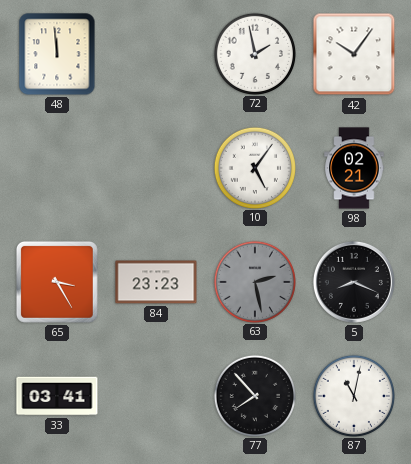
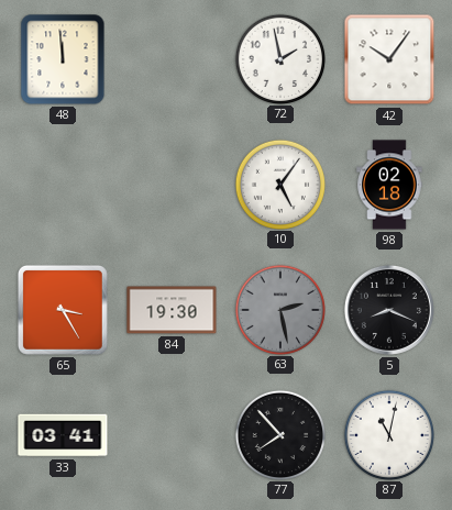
98: 02:21 -> 02:18
84: 23:23 -> 19:30
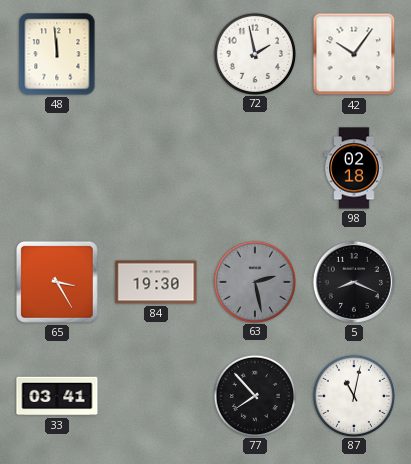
10: 5:06 -> none
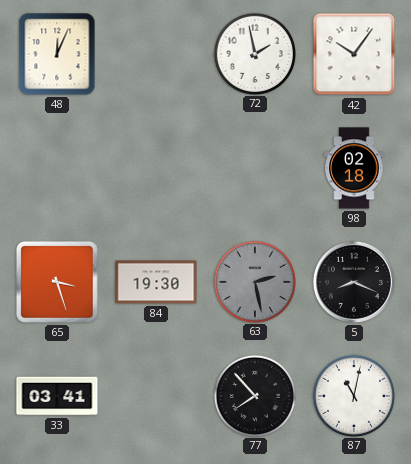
48: 11:59 -> 12:04
65: 3:25 -> 3:27
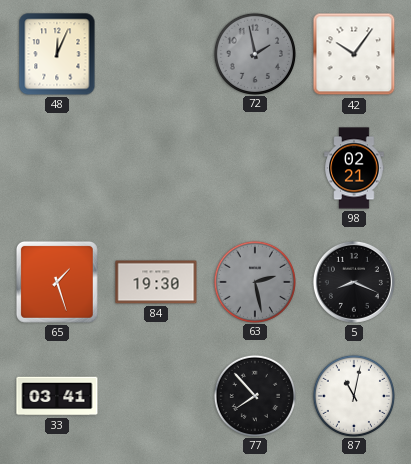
72 dial: white -> grey
98: 02:18 -> 02:21
65: 3:27 -> 1:27
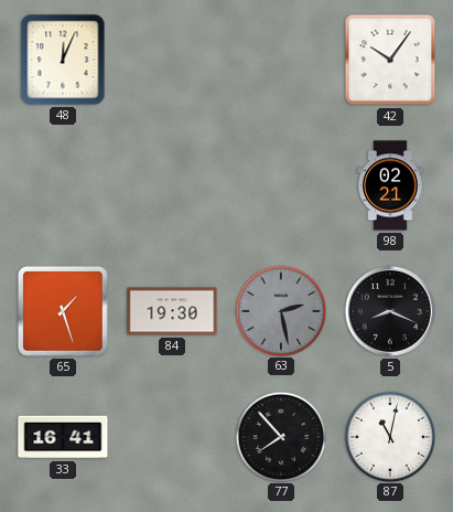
72: 1:58 -> none
33: 03:41 -> 16:41
